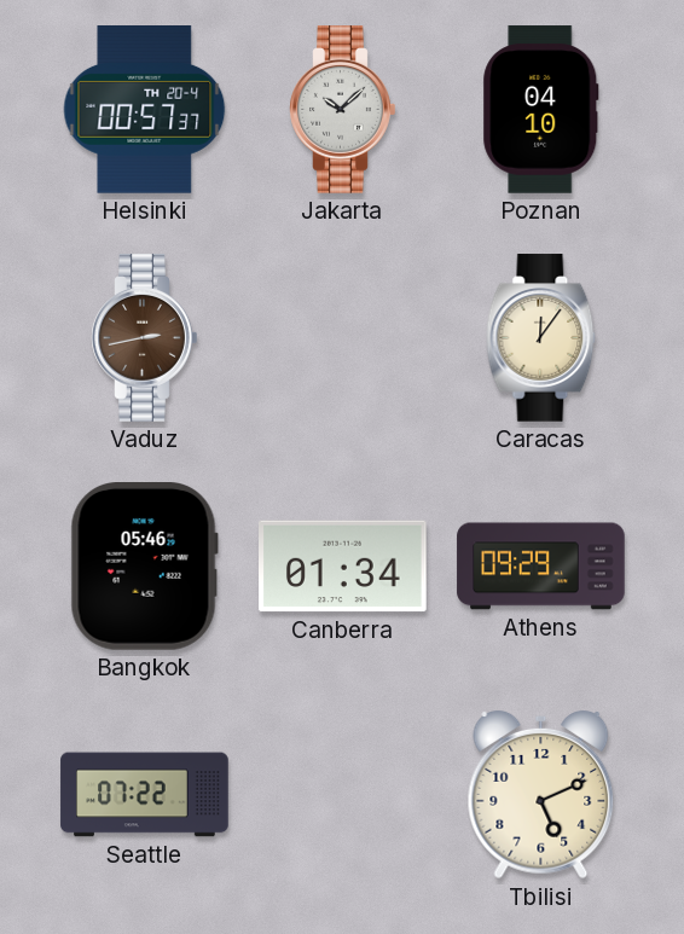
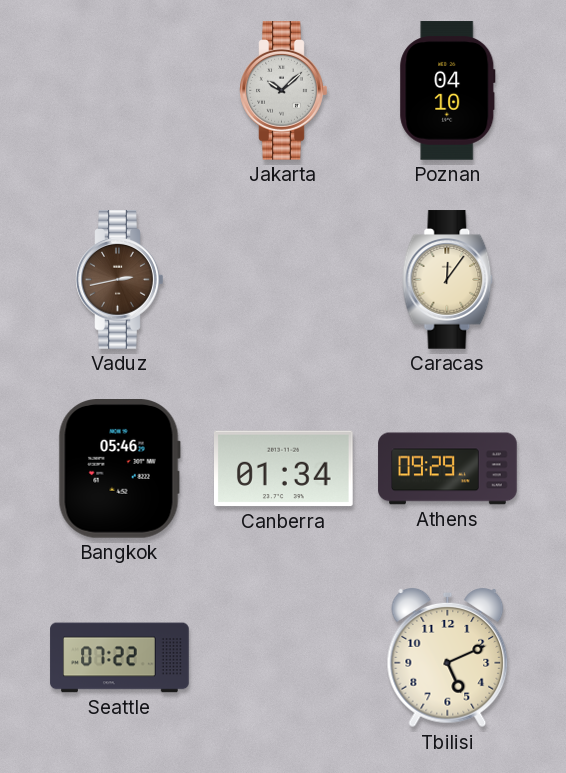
Helsinki: 00:57 -> none
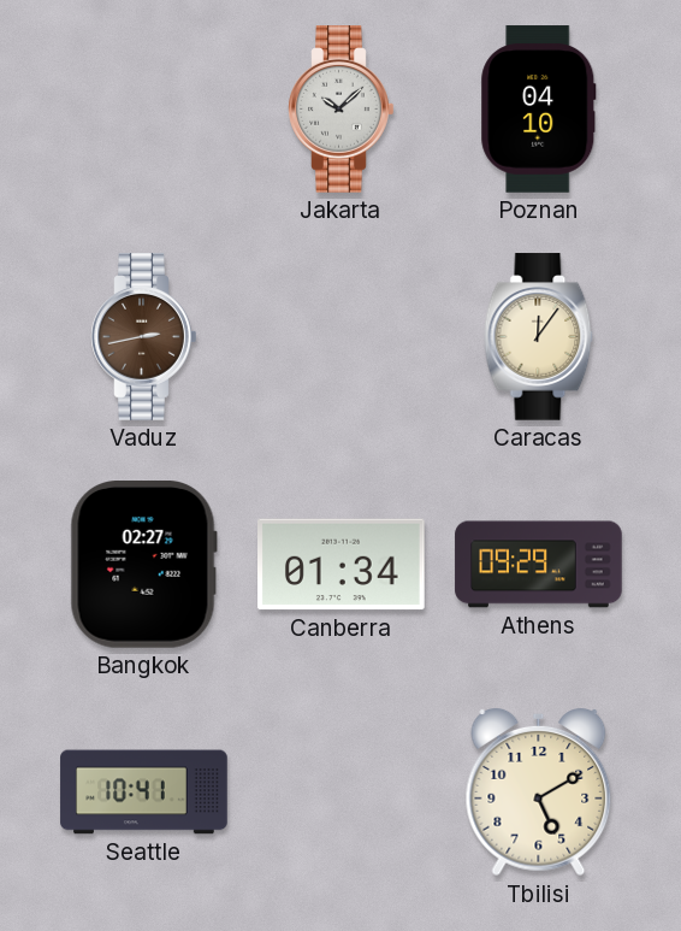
Bangkok: 05:46 -> 02:27
Seattle: 07:22 -> 10:41
Tbilisi: 5:11 -> 5:10
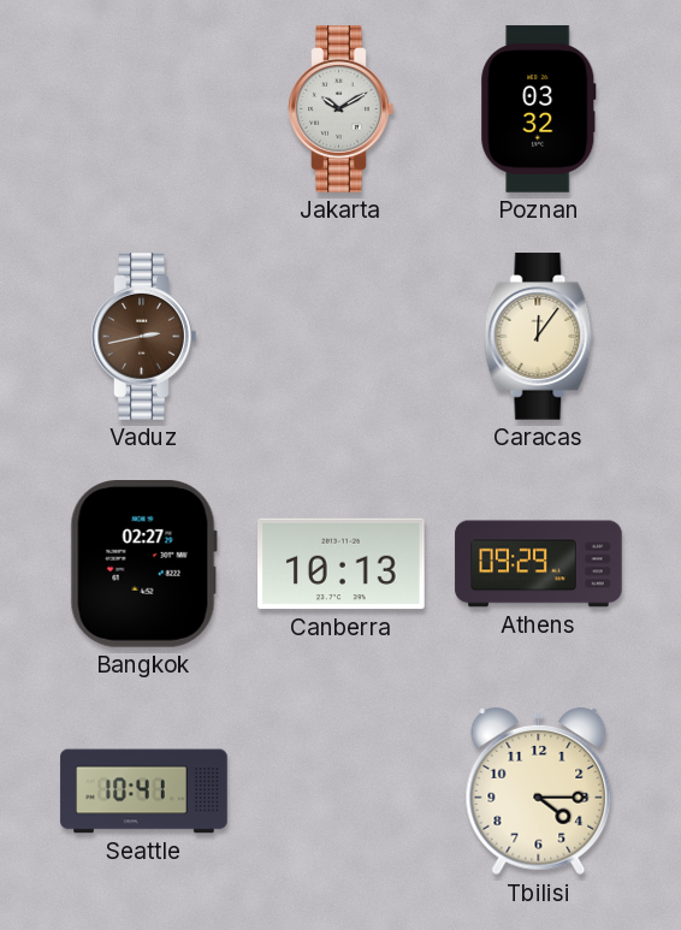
Jakarta: 10:08 -> 10:10
Poznan: 04:10 -> 03:32
Canberra: 01:34 -> 10:13
Tbilisi: 5:10 -> 4:15
